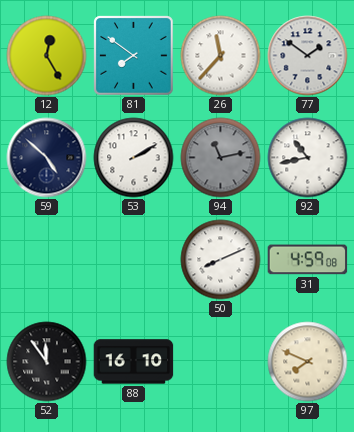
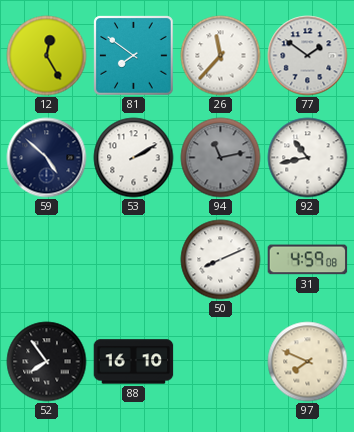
52: 11:54 -> 7:54
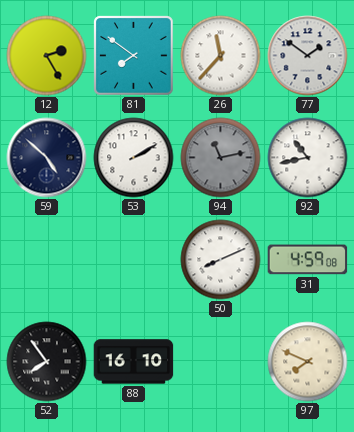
12: 12:25 -> 2:25
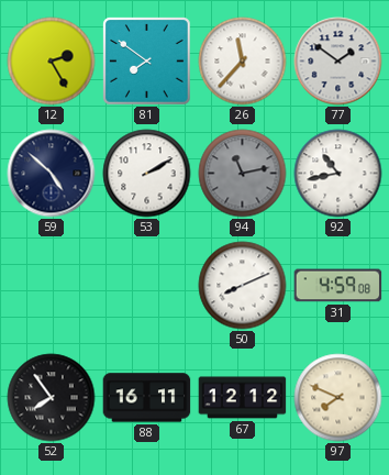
88: 16:10 -> 16:11
67: none -> 12:12
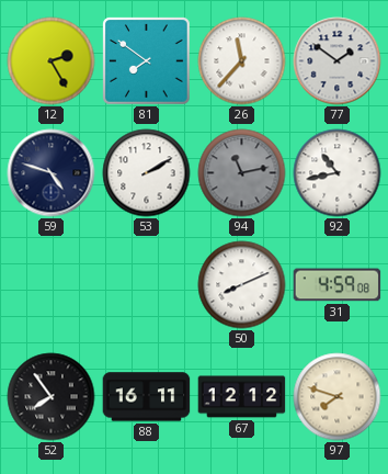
59: 4:52 -> 4:48
97: 7:49 -> 7:48
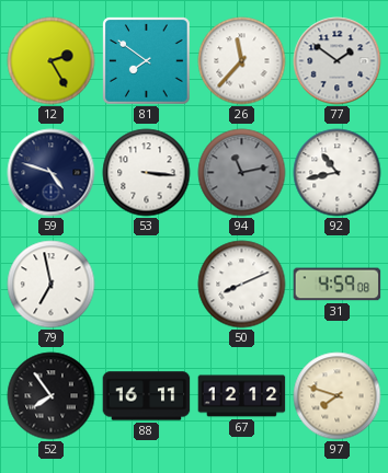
53: 2:10 -> 3:16
79: none -> 6:58
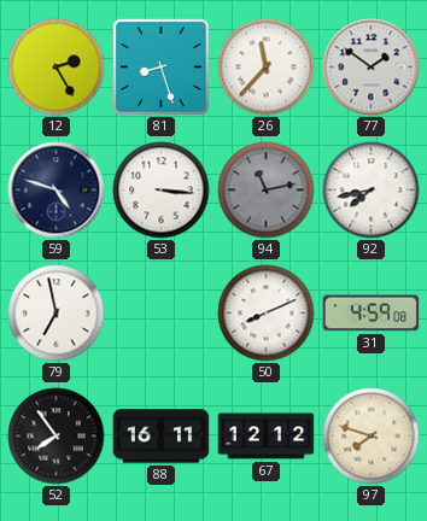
81: 7:51 -> 8:27
92: 10:43 -> 7:43
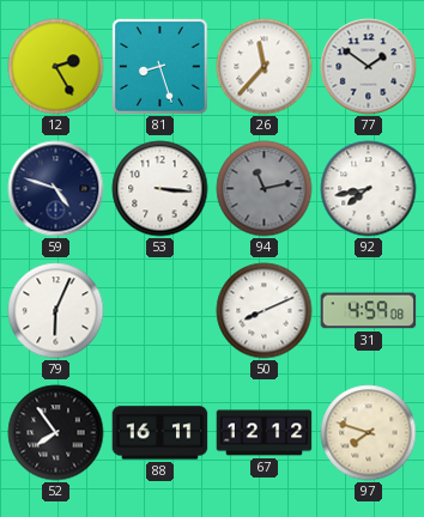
79: 6:58 -> 6:04
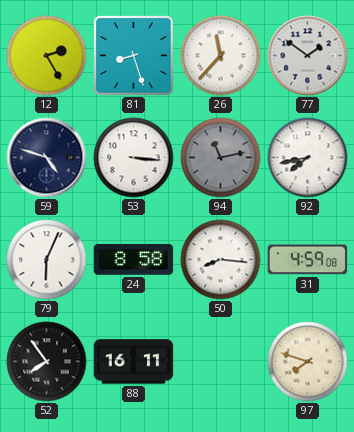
24: none -> 8:58
50: 8:11 -> 8:16
67: 12:12 -> none
